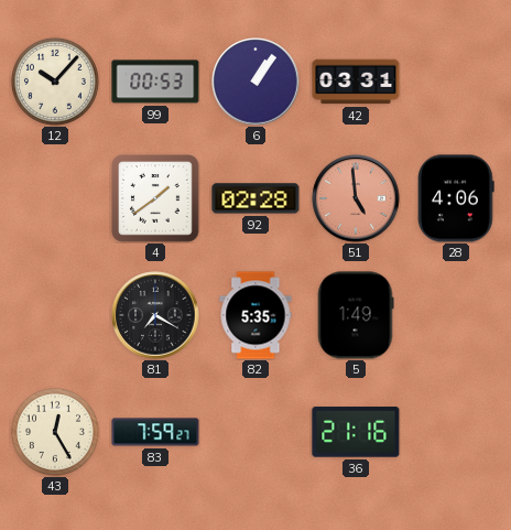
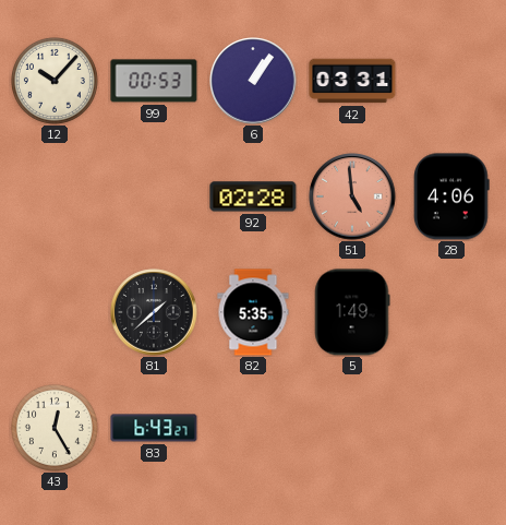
4: 1:39 -> none
81: 7:20 -> 1:38
83: 7:59 -> 6:43
36: 21:16 -> none
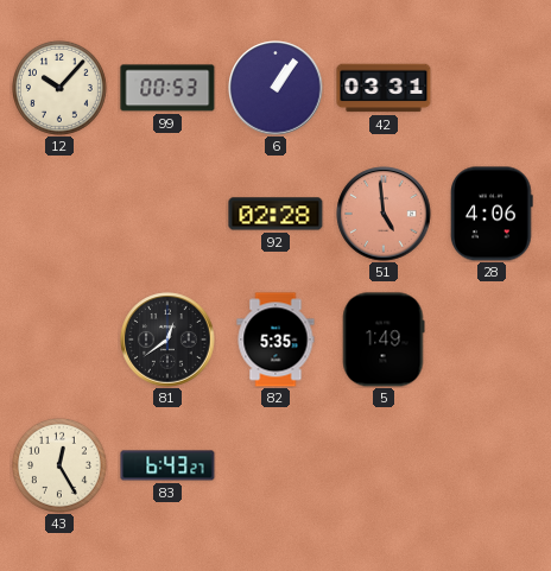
81: 1:38 -> 12:39
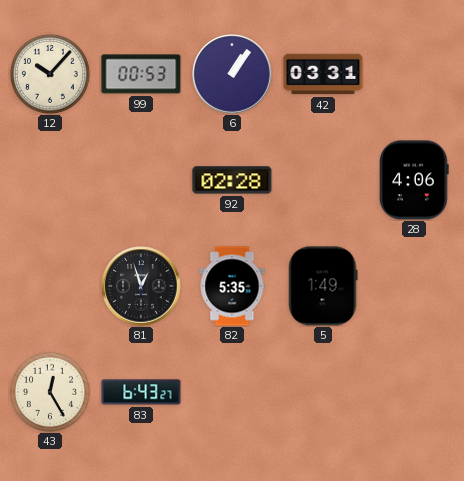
51: 4:59 -> none
81: 12:39 -> 12:57
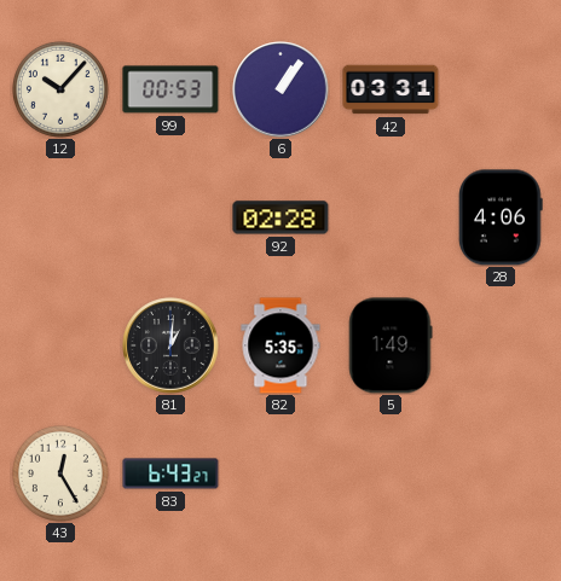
81: 12:57 -> 1:01
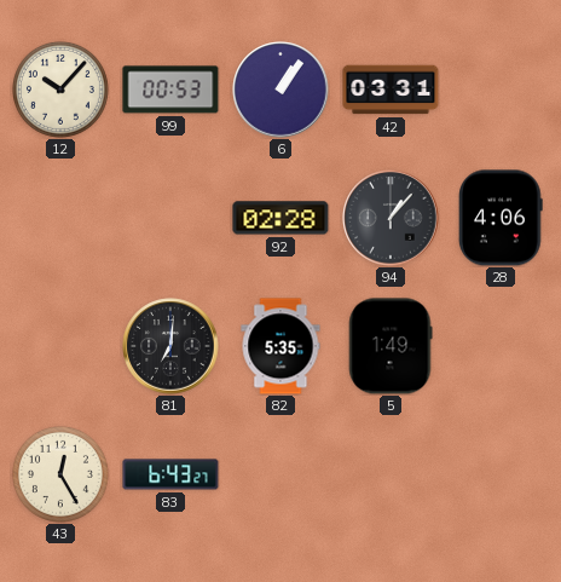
94: none -> 1:07
81: 1:01 -> 7:01
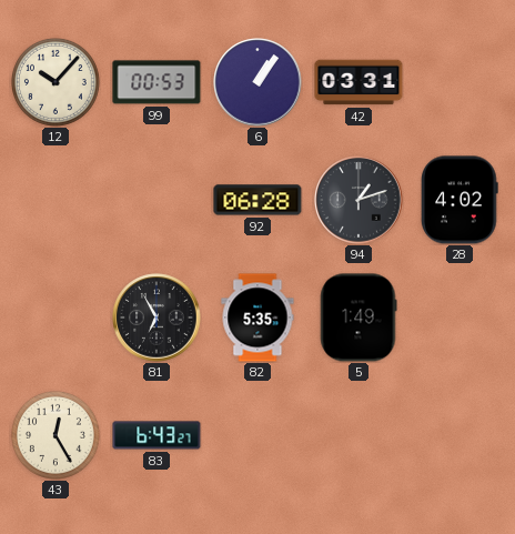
92: 02:28 -> 06:28
94: 1:07 -> 1:12
28: 4:06 -> 4:02
81: 7:01 -> 6:55
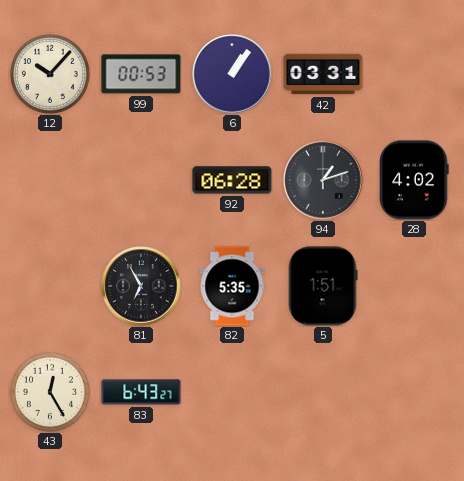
5: 1:49 -> 1:51
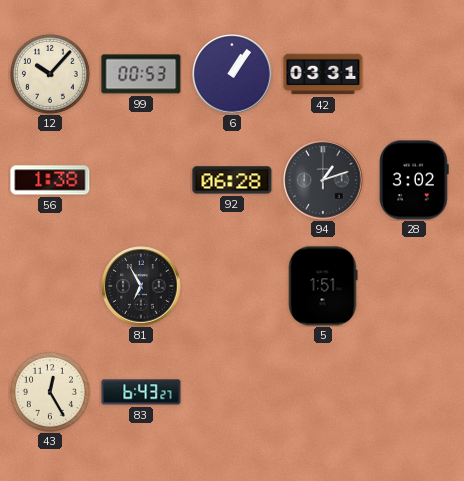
56: none -> 1:38
28: 4:02 -> 3:02
82: 5:35 -> none
